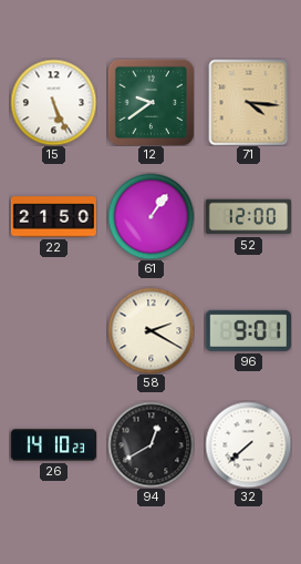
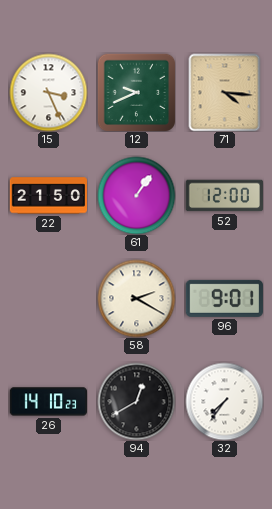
15: 5:26 -> 3:26
12: 9:39 -> 9:41
32: 7:38 -> 7:36
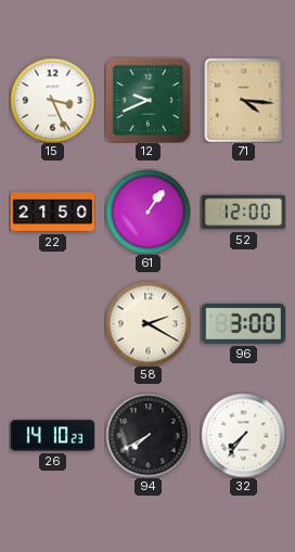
96: 9:01 -> 3:00
94: 12:40 -> 7:40
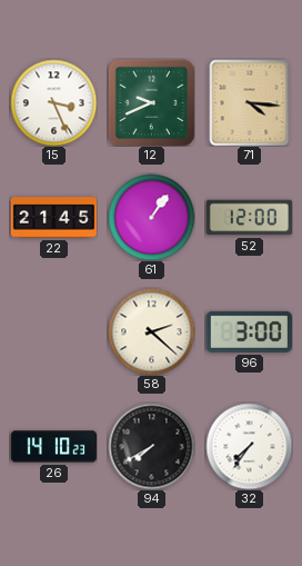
22: 21:50 -> 21:45
58: 2:20 -> 2:22
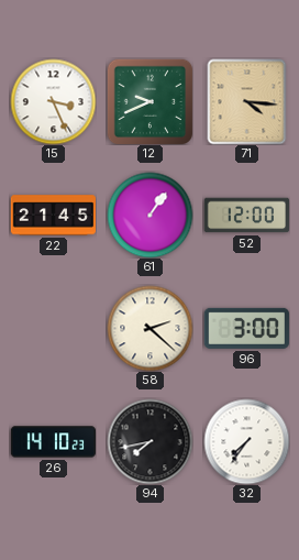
94: 7:40 -> 7:43
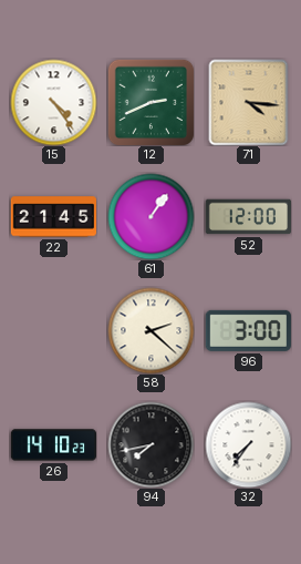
15: 3:26 -> 4:24
12: 9:41 -> 2:41
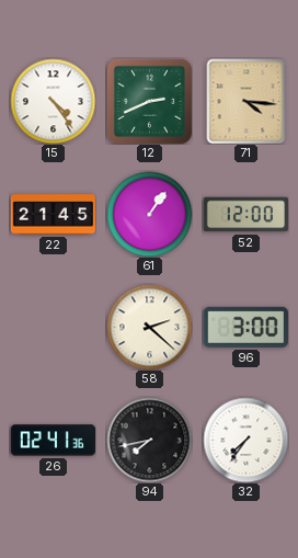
26: 14:10 -> 02:41
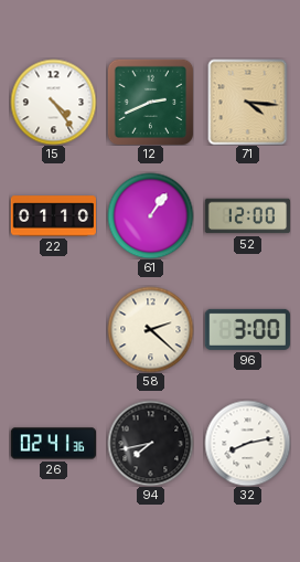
22: 21:45 -> 01:10
32: 7:36 -> 8:13
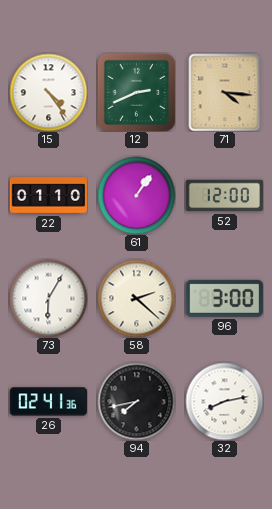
73: none -> 6:05
